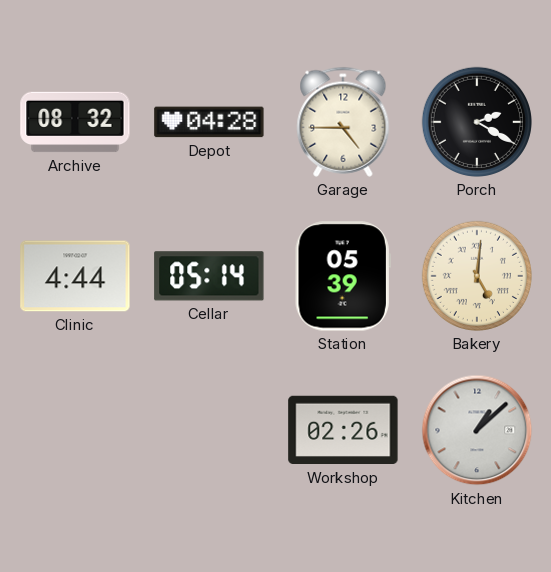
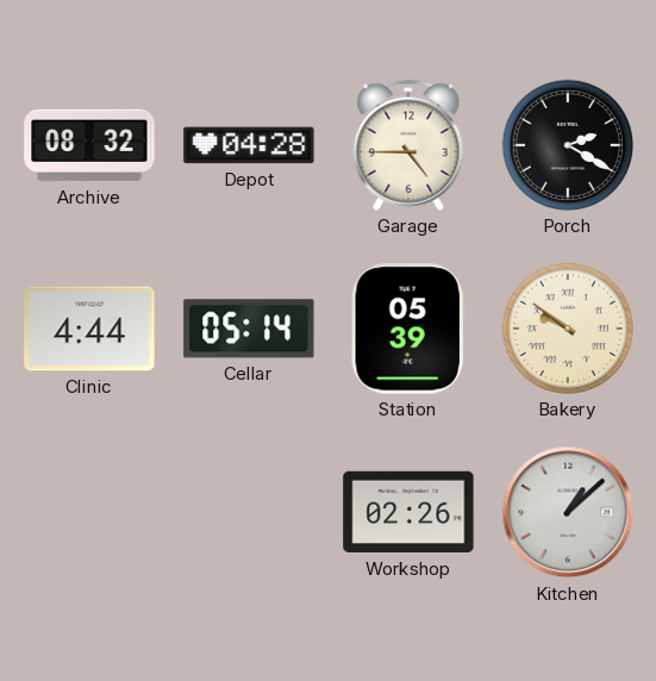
Bakery: 5:01 -> 9:51
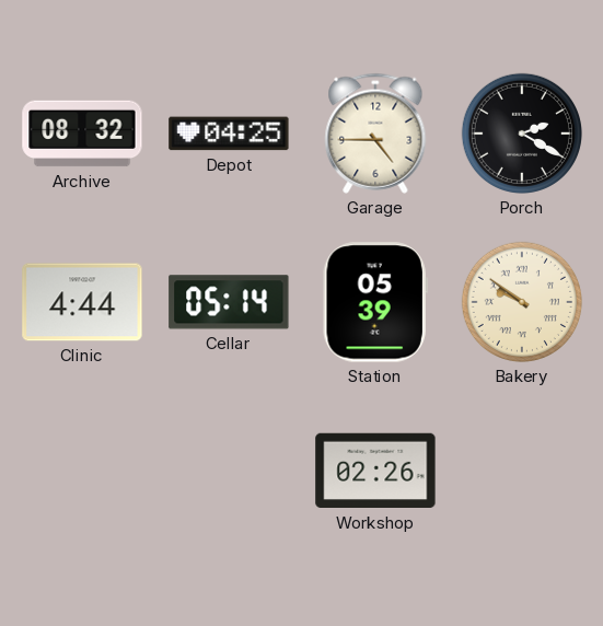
Depot: 04:28 -> 04:25
Kitchen: 1:08 -> none
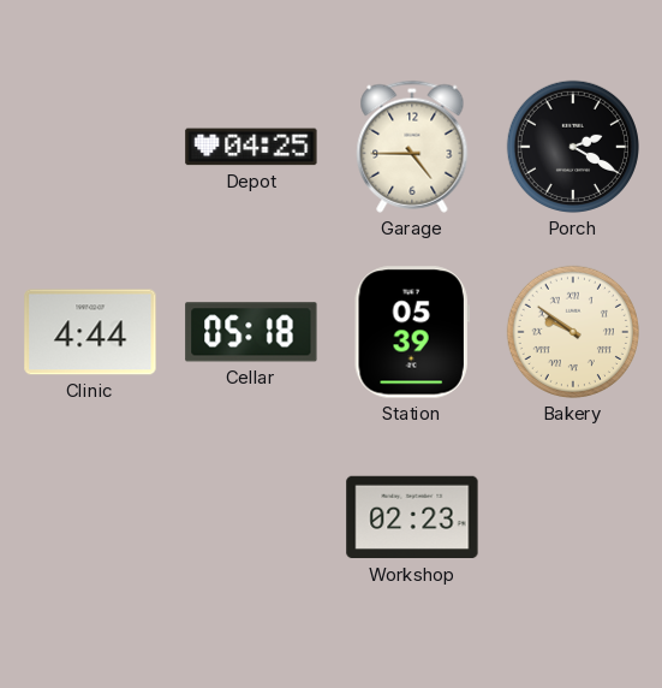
Archive: 08:32 -> none
Cellar: 05:14 -> 05:18
Workshop: 02:26 -> 02:23
